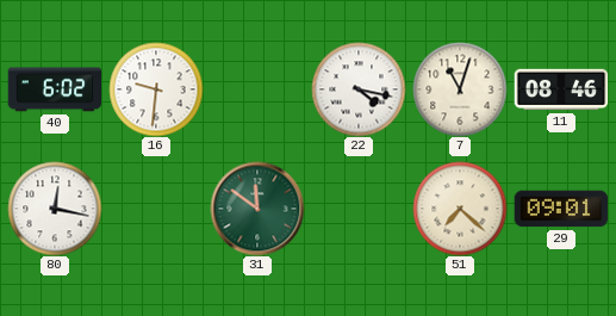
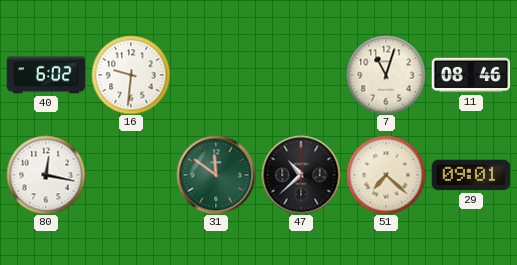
22: 4:17 -> none
47: none -> 10:38
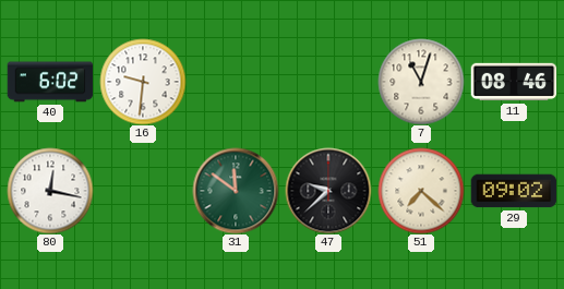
47: 10:38 -> 9:38
29: 09:01 -> 09:02
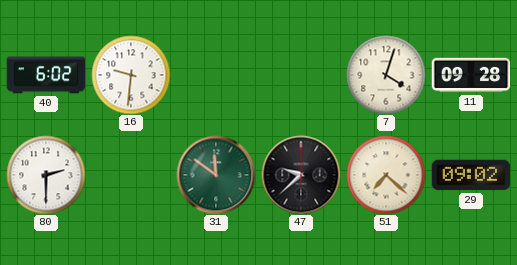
7: 11:03 -> 4:03
11: 08:46 -> 09:28
80: 12:17 -> 2:30
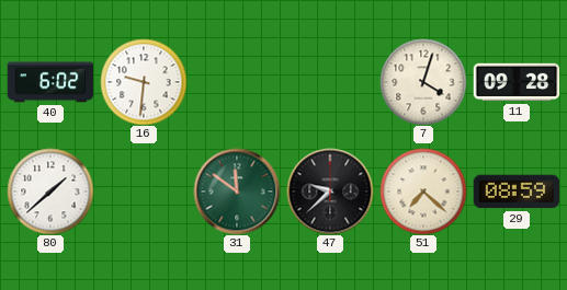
80: 2:30 -> 1:38
29: 09:02 -> 08:59
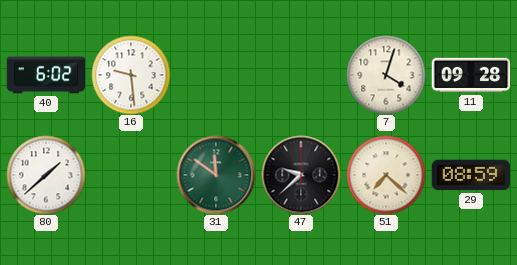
16: 9:31 -> 9:29
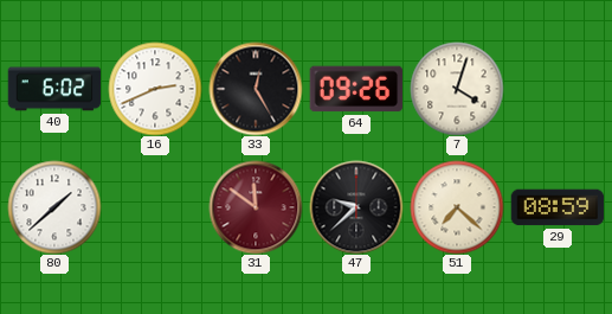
16: 9:29 -> 2:41
33: none -> 12:25
64: none -> 09:26
11: 09:28 -> none
31 dial: green -> burgundy
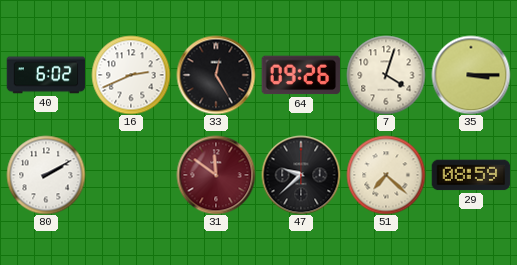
35: none -> 3:15
80: 1:38 -> 2:10
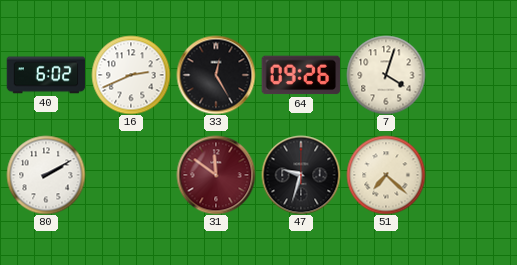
35: 3:15 -> none
47: 9:38 -> 9:33
29: 08:59 -> none
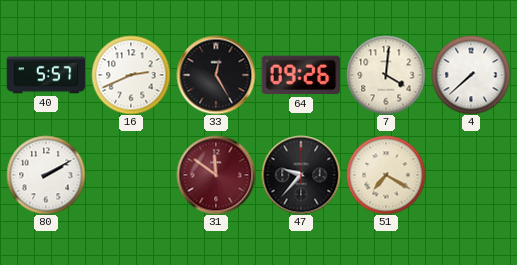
40: 6:02 -> 5:57
7: 4:03 -> 4:01
4: none -> 7:38
47: 9:33 -> 9:37
51: 7:22 -> 7:20
